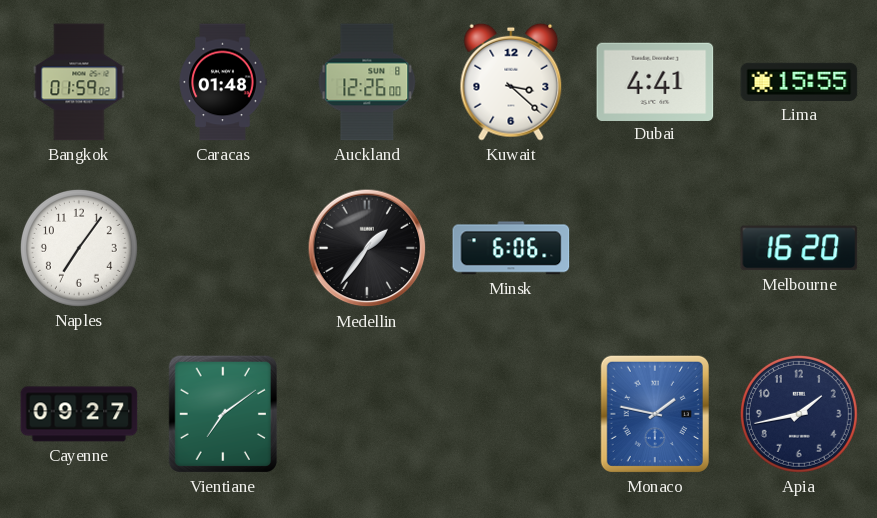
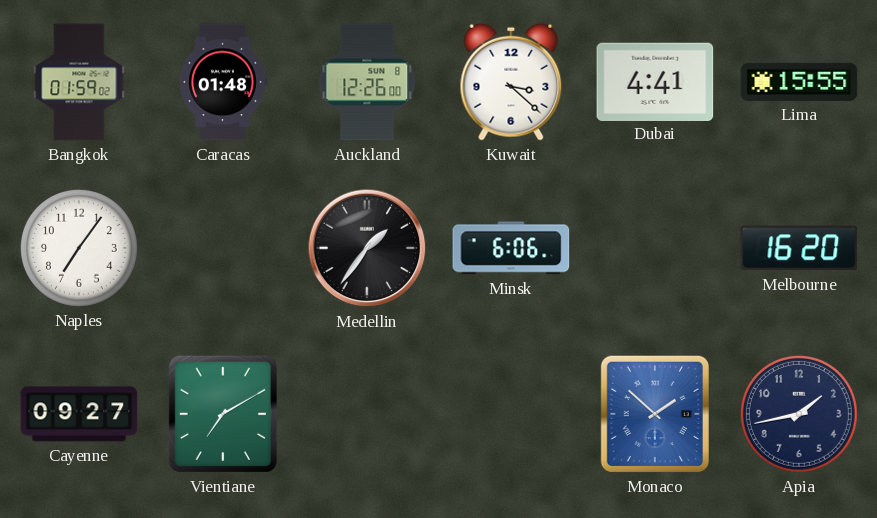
Vientiane: 7:09 -> 7:10
Monaco: 1:47 -> 1:52
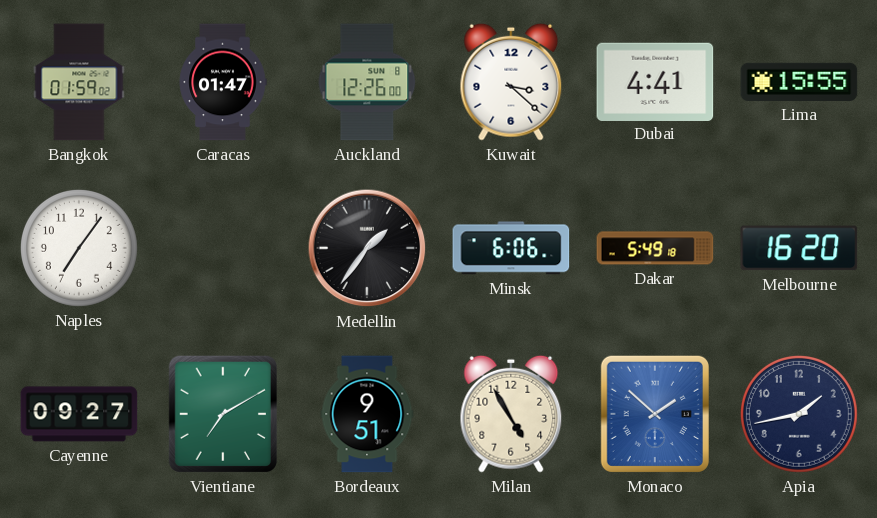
Caracas: 01:48 -> 01:47
Dakar: none -> 5:49
Bordeaux: none -> 9:51
Milan: none -> 4:55
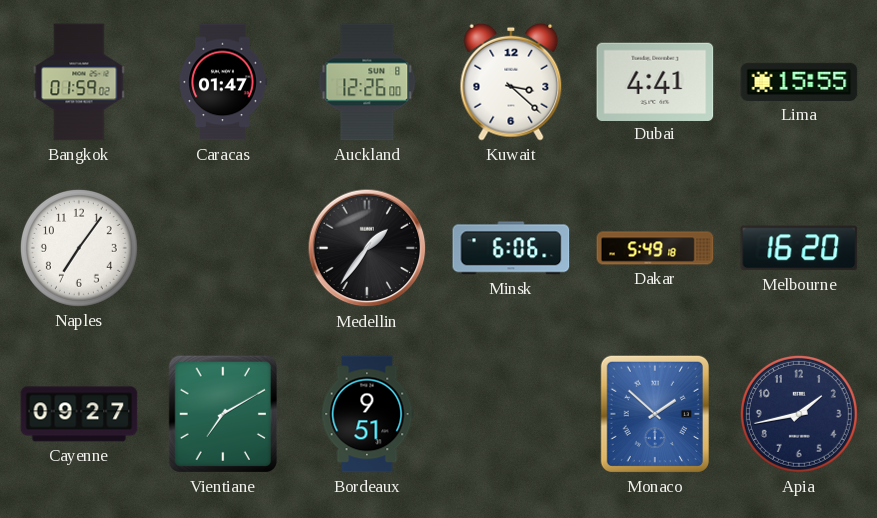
Milan: 4:55 -> none
